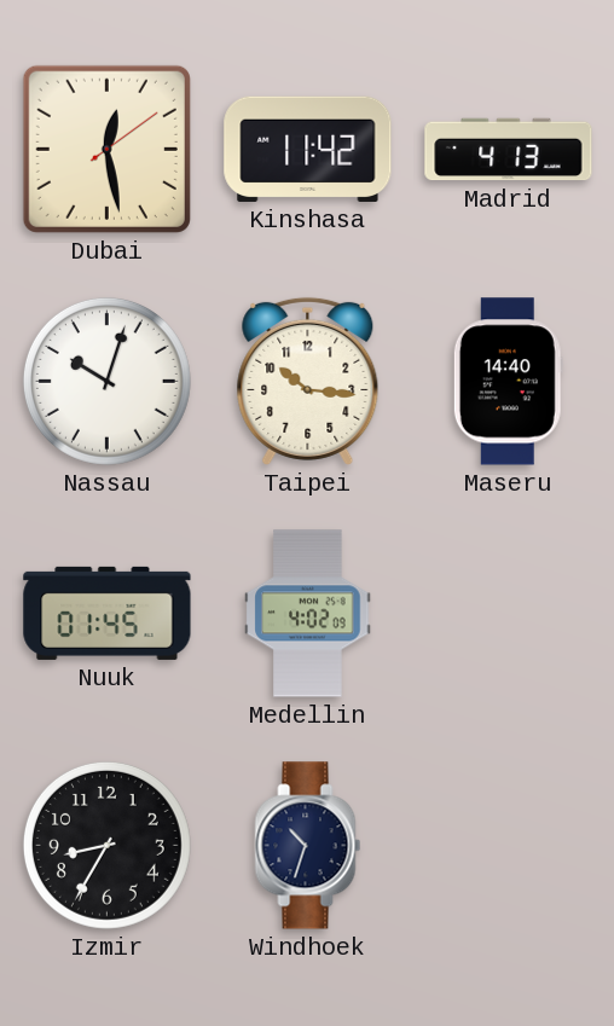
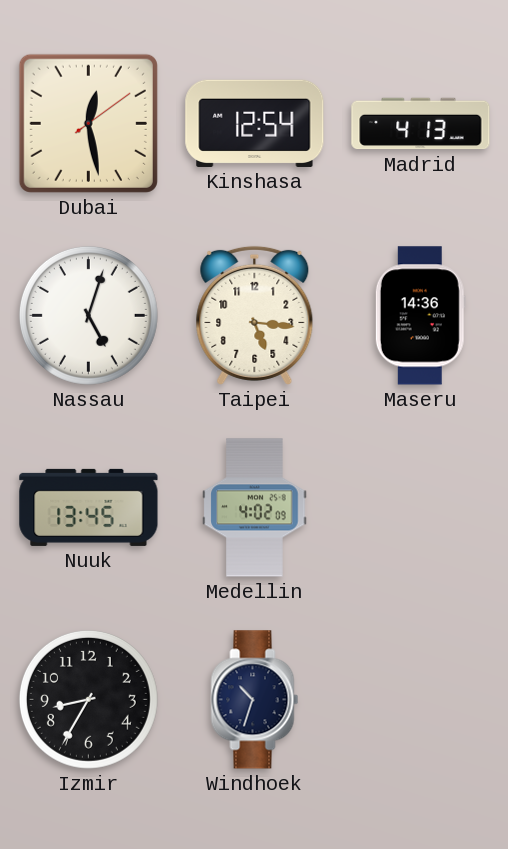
Kinshasa: 11:42 -> 12:54
Nassau: 10:03 -> 5:03
Taipei: 10:16 -> 5:16
Maseru: 14:40 -> 14:36
Nuuk: 01:45 -> 13:45
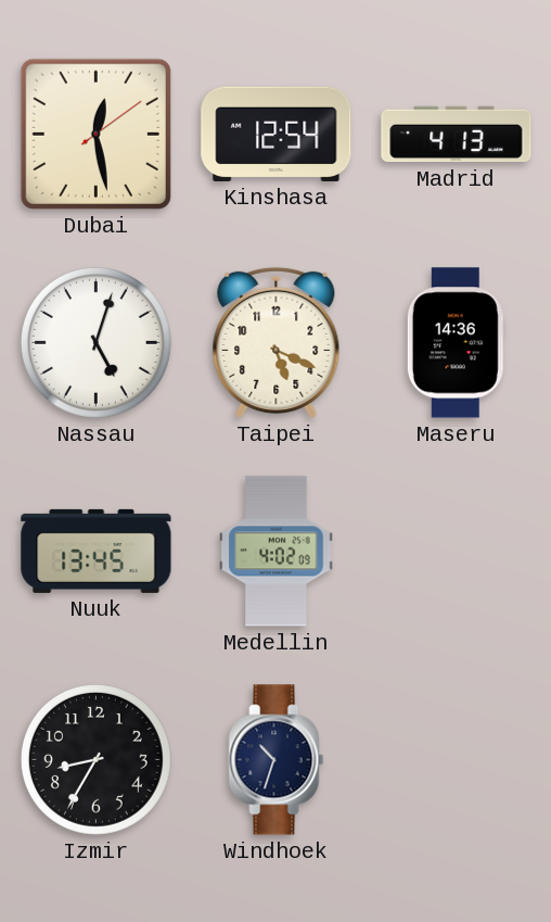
Taipei: 5:16 -> 5:19
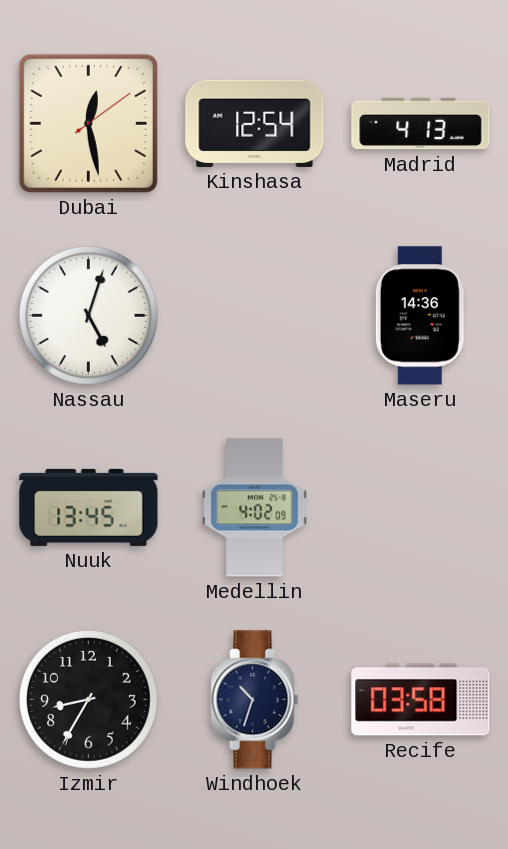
Taipei: 5:19 -> none
Recife: none -> 03:58
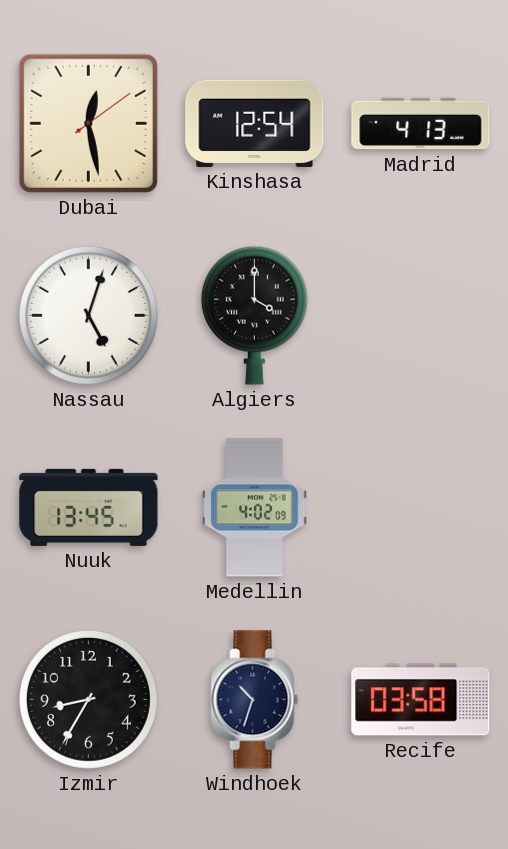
Algiers: none -> 4:00
Maseru: 14:36 -> none
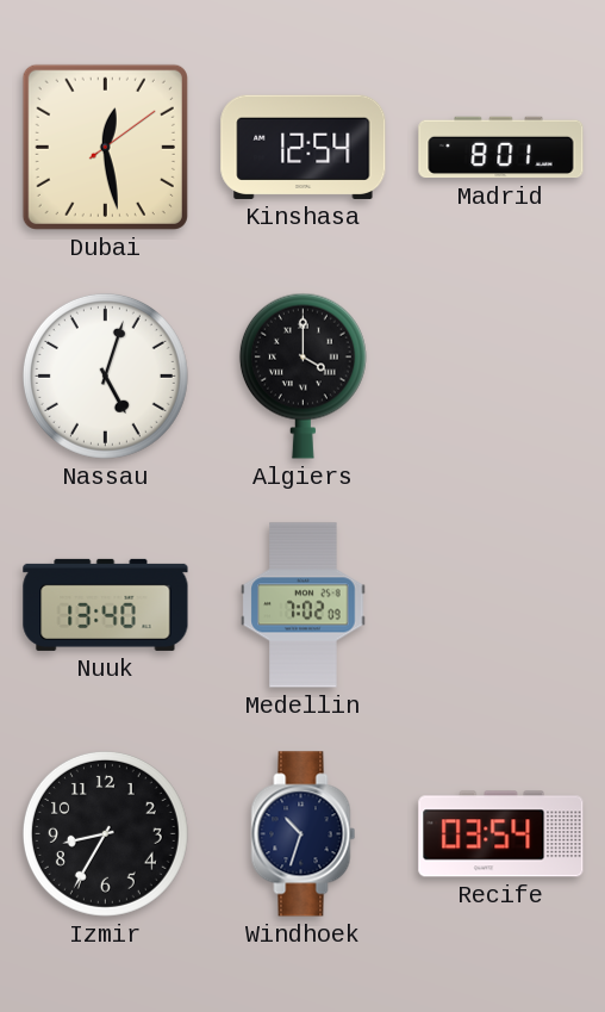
Madrid: 4:13 -> 8:01
Nuuk: 13:45 -> 13:40
Medellin: 4:02 -> 7:02
Recife: 03:58 -> 03:54
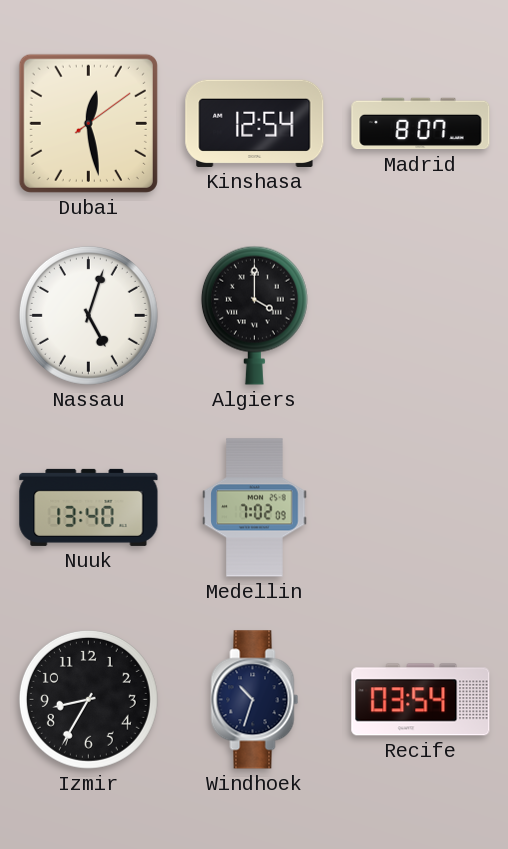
Madrid: 8:01 -> 8:07
